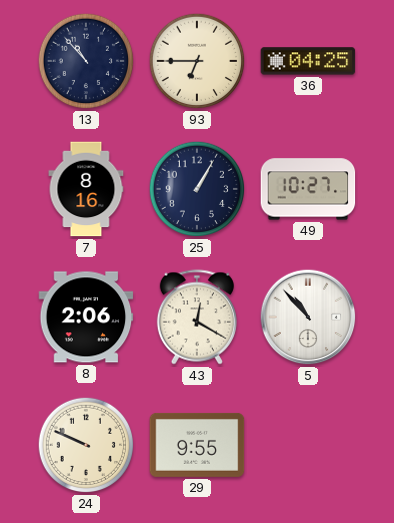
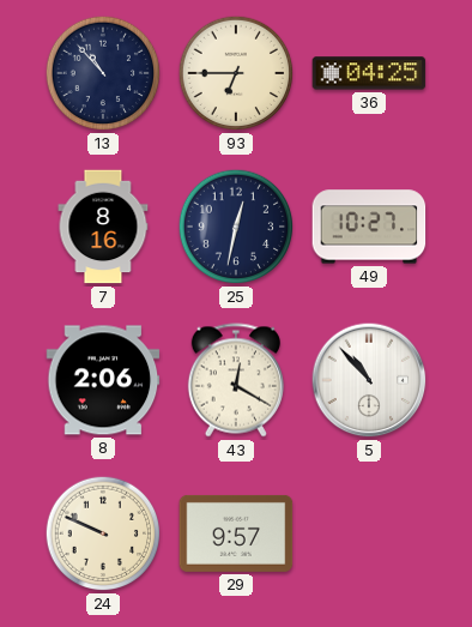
25: 1:05 -> 12:32
29: 9:55 -> 9:57
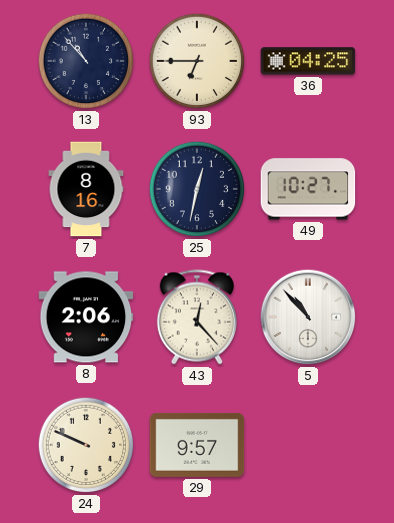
43: 12:20 -> 12:23
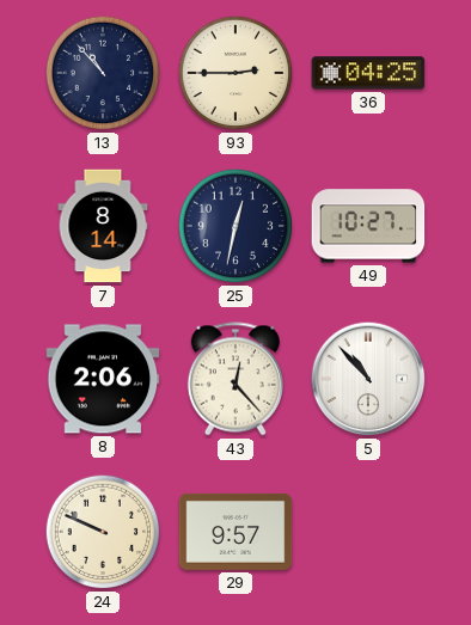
93: 6:45 -> 2:45
7: 8:16 -> 8:14
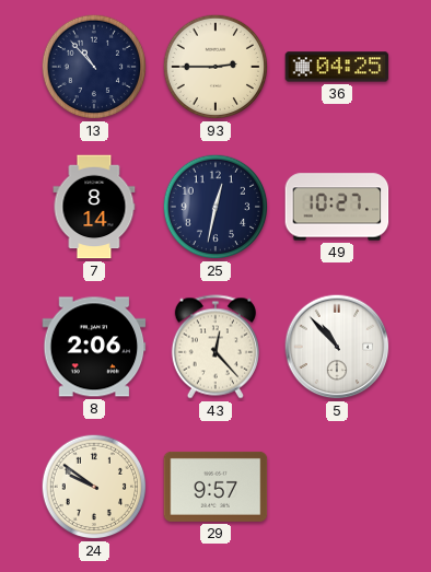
24: 9:49 -> 9:51
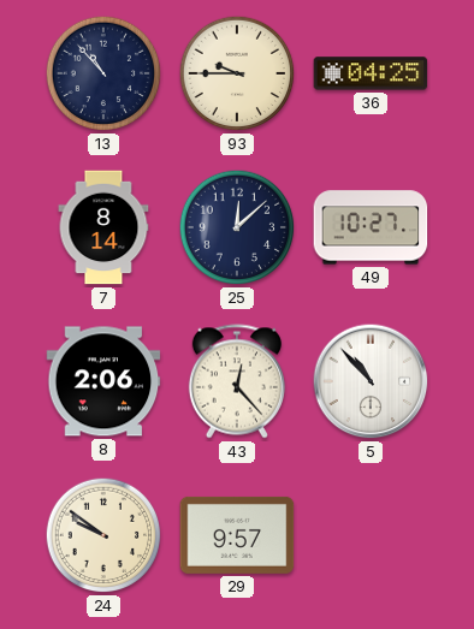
93: 2:45 -> 9:45
25: 12:32 -> 12:08
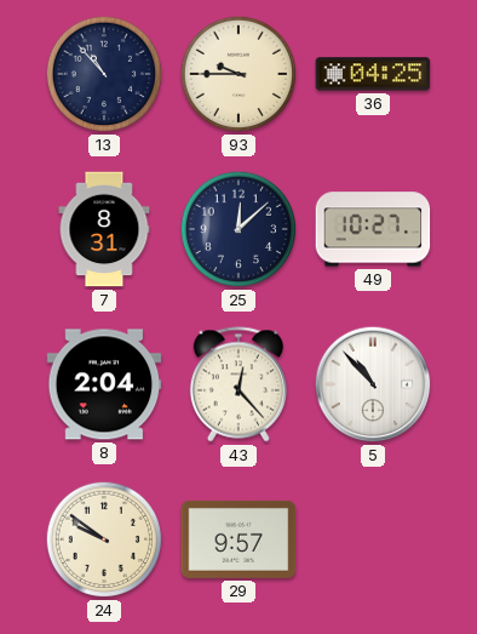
7: 8:14 -> 8:31
8: 2:06 -> 2:04
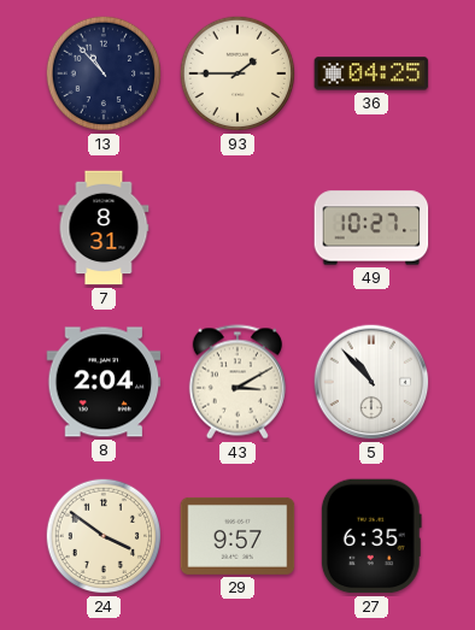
93: 9:45 -> 1:45
25: 12:08 -> none
43: 12:23 -> 3:10
24: 9:51 -> 3:51
27: none -> 6:35
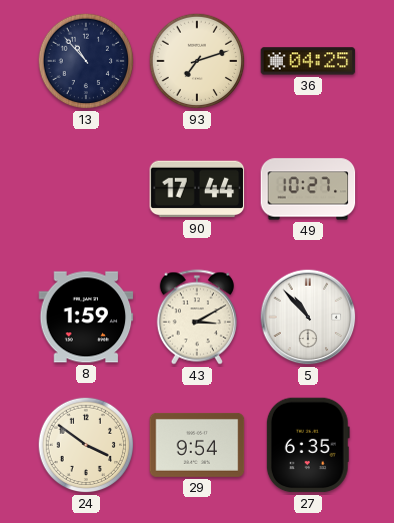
93: 1:45 -> 7:12
7: 8:31 -> none
90: none -> 17:44
8: 2:04 -> 1:59
29: 9:57 -> 9:54
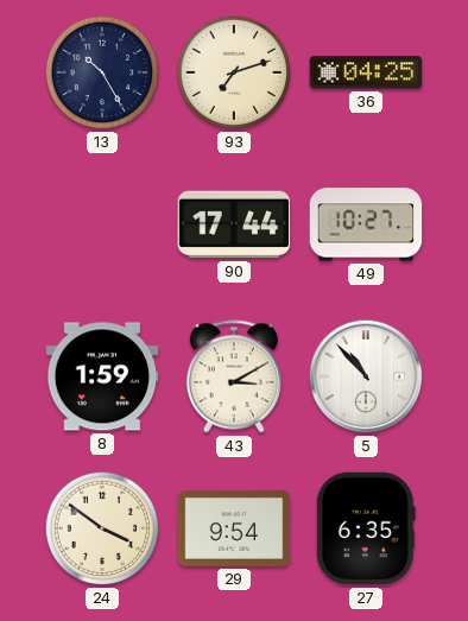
13: 10:53 -> 10:25
